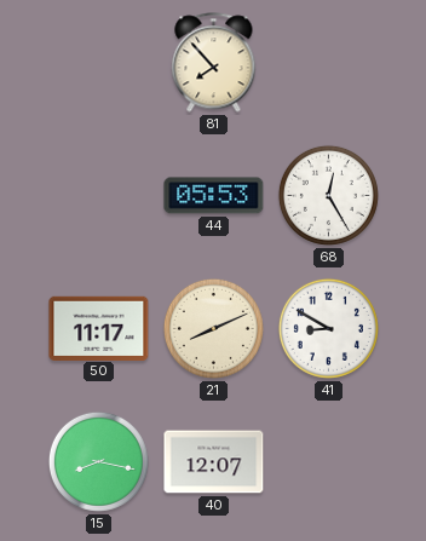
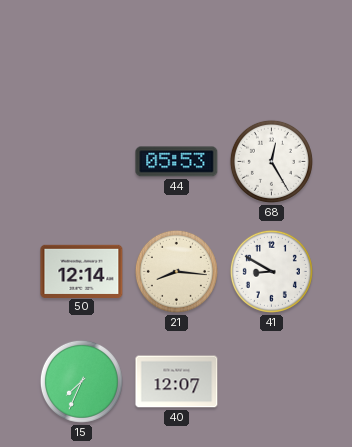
81: 7:53 -> none
50: 11:17 -> 12:14
21: 8:11 -> 8:16
15: 8:17 -> 7:34
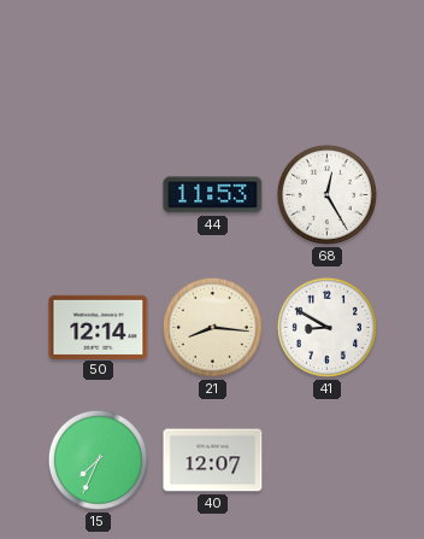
44: 05:53 -> 11:53
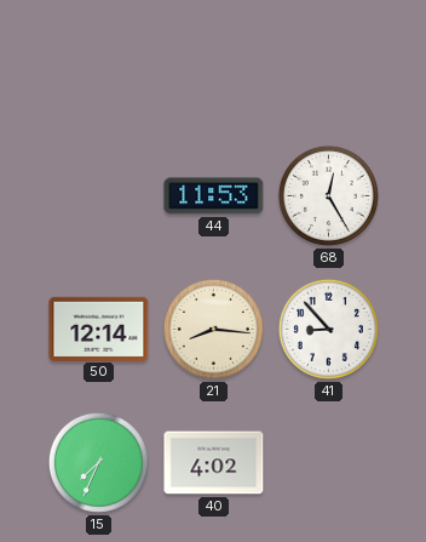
41: 8:50 -> 8:53
40: 12:07 -> 4:02
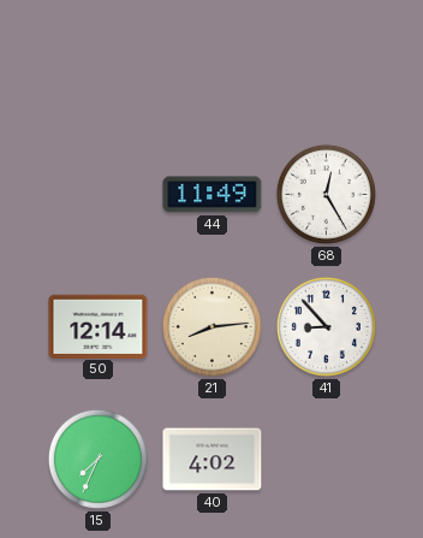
44: 11:53 -> 11:49
21: 8:16 -> 8:14
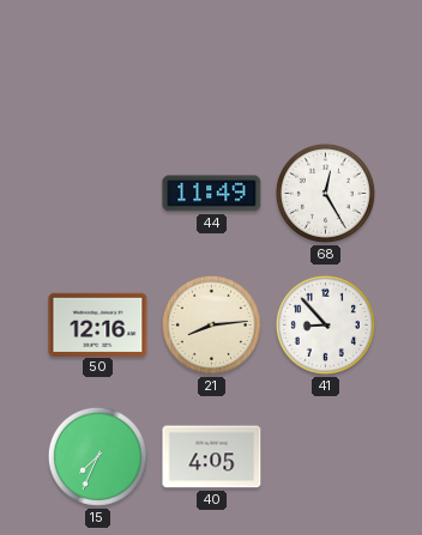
50: 12:14 -> 12:16
40: 4:02 -> 4:05
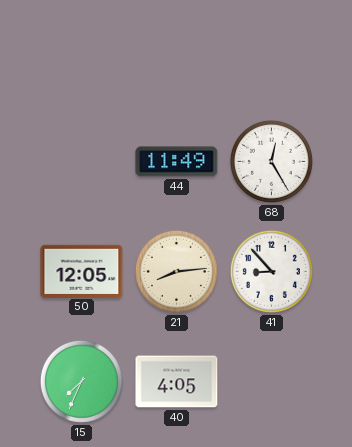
50: 12:16 -> 12:05
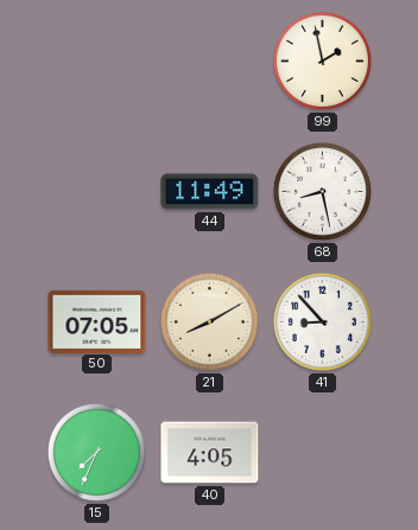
99: none -> 1:58
68: 12:25 -> 8:28
50: 12:05 -> 07:05
21: 8:14 -> 8:10
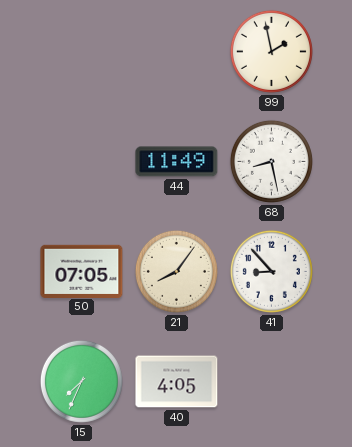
21: 8:10 -> 8:06
